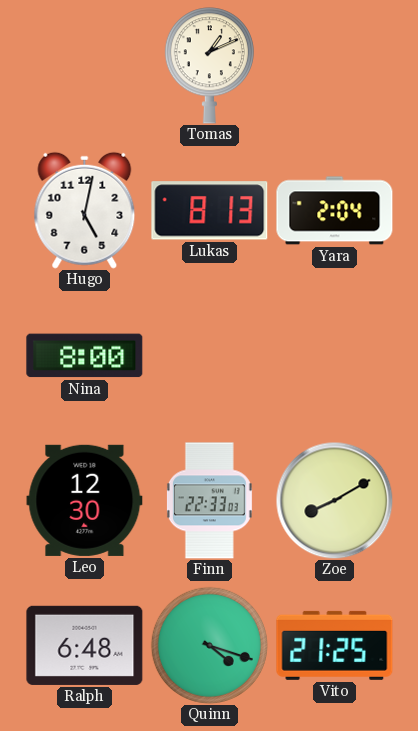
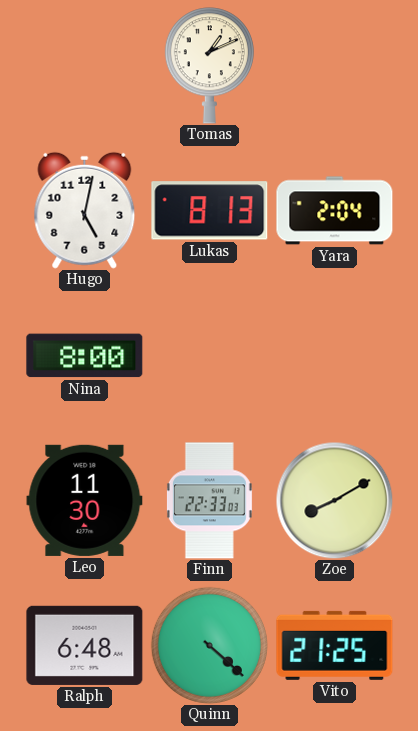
Leo: 12:30 -> 11:30
Quinn: 4:18 -> 4:22
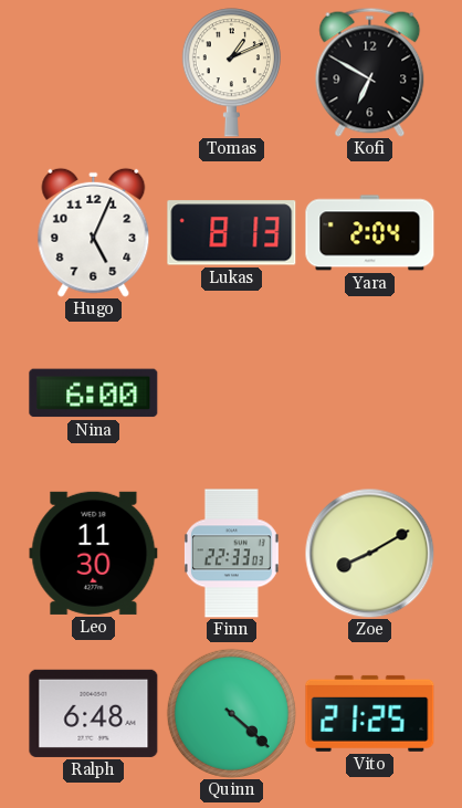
Kofi: none -> 6:50
Hugo: 5:02 -> 5:04
Nina: 8:00 -> 6:00
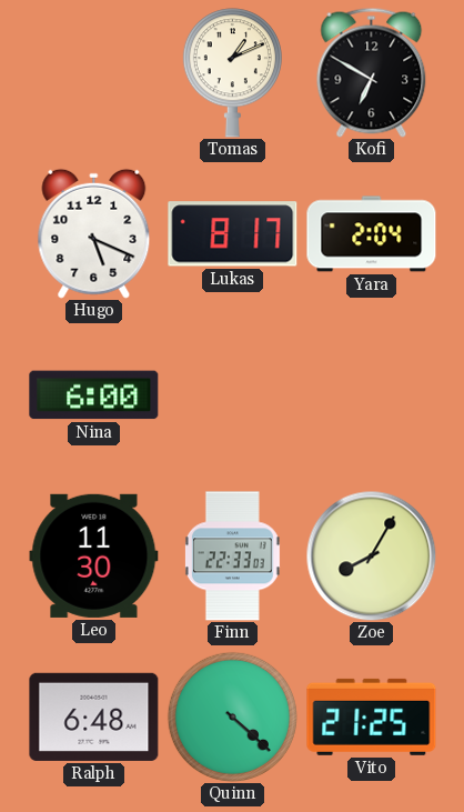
Hugo: 5:04 -> 5:19
Lukas: 8:13 -> 8:17
Zoe: 8:10 -> 8:05
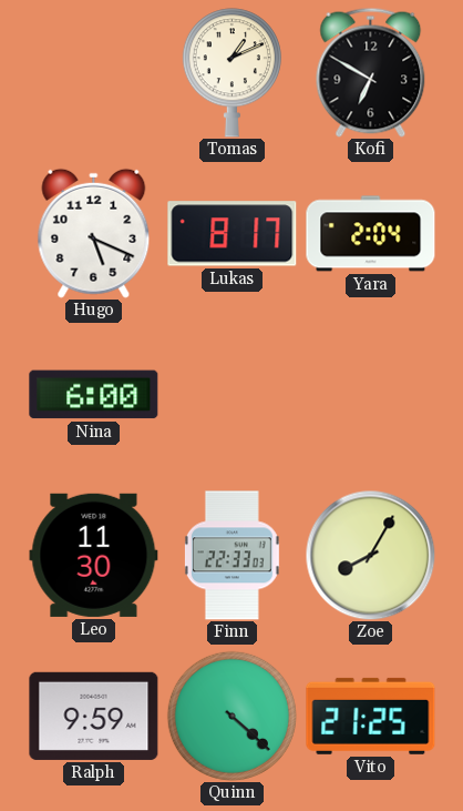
Ralph: 6:48 -> 9:59
